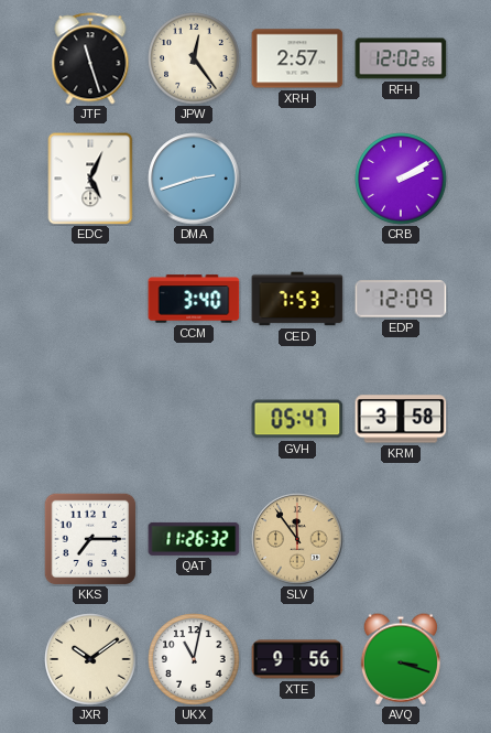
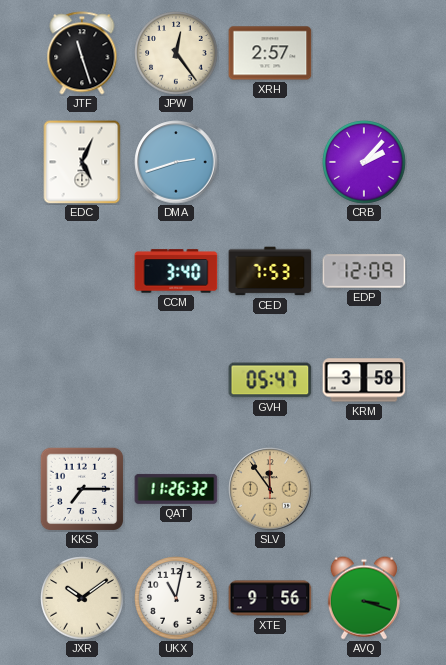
RFH: 12:02 -> none
CRB: 2:10 -> 2:07
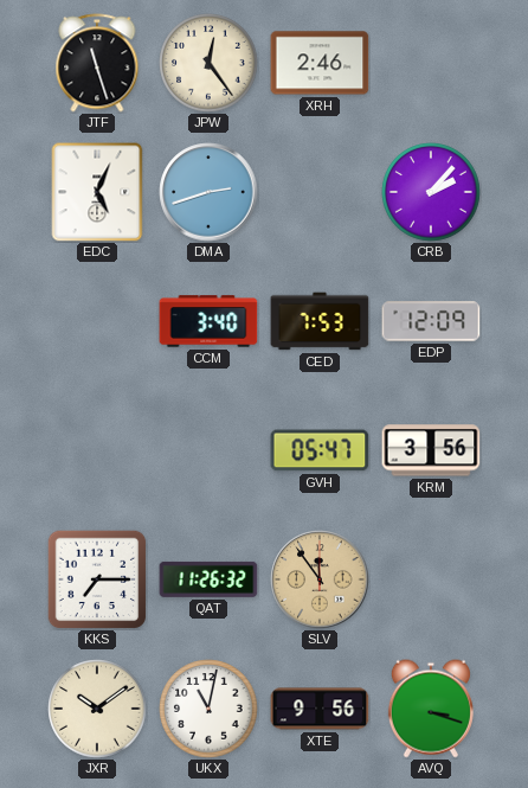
XRH: 2:57 -> 2:46
KRM: 3:58 -> 3:56
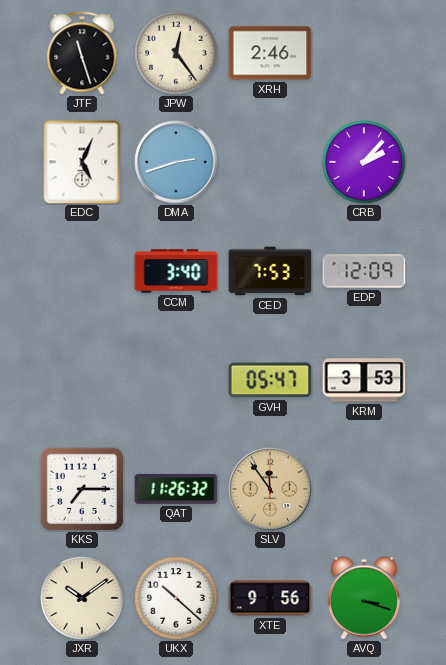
KRM: 3:56 -> 3:53
UKX: 11:02 -> 10:22
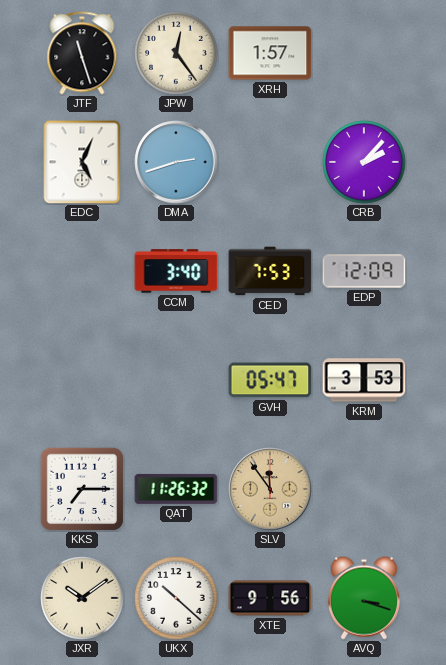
XRH: 2:46 -> 1:57
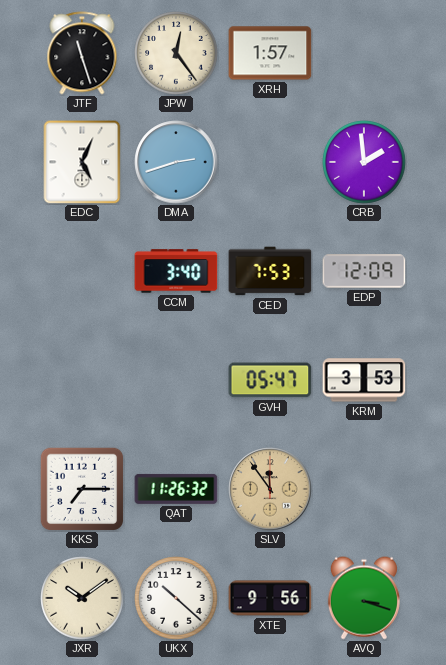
CRB: 2:07 -> 1:59
